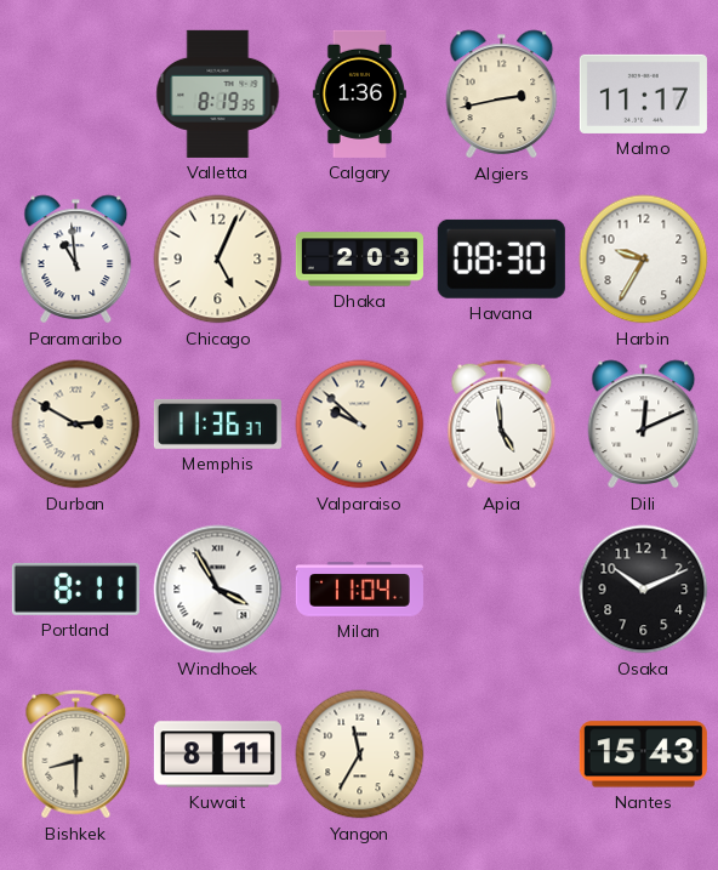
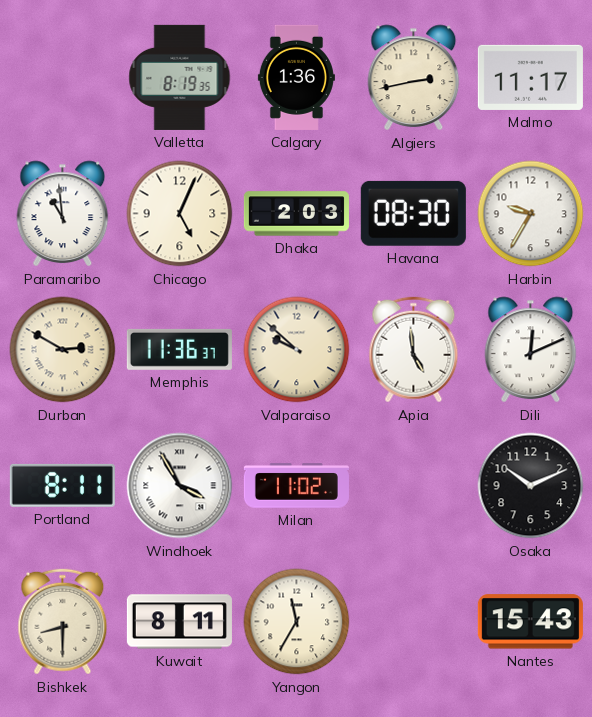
Milan: 11:04 -> 11:02
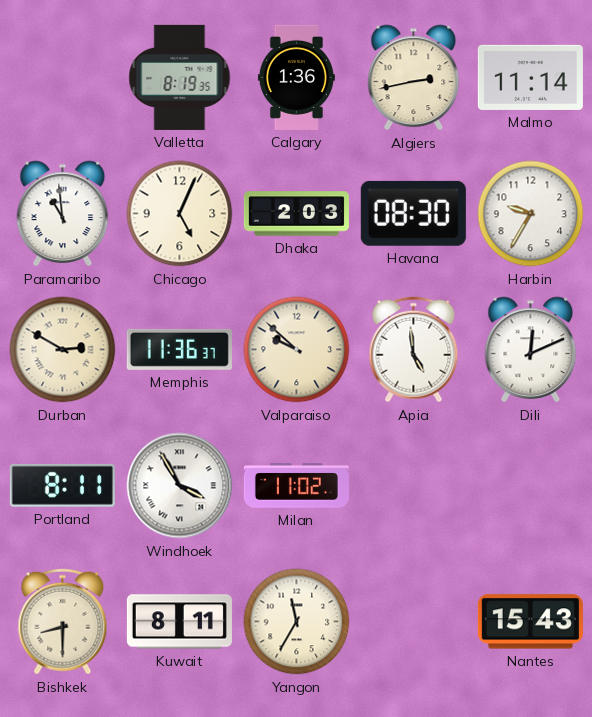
Malmo: 11:17 -> 11:14
Osaka: 10:11 -> none
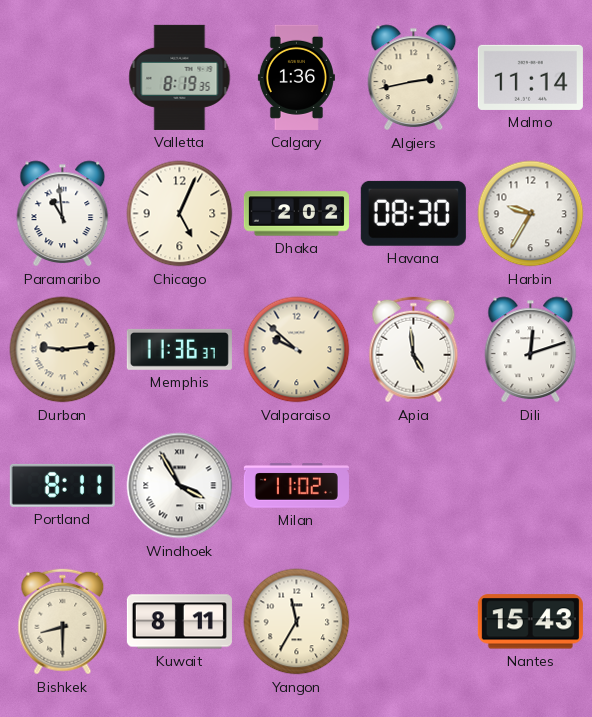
Dhaka: 2:03 -> 2:02
Durban: 2:50 -> 9:14
Dili: 12:11 -> 12:12
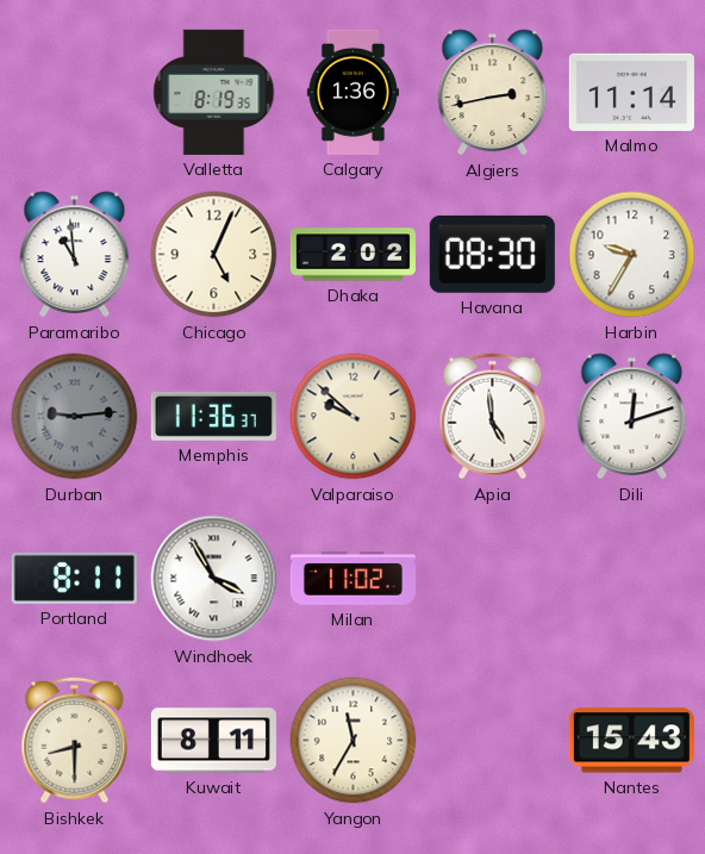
Durban dial: cream -> grey
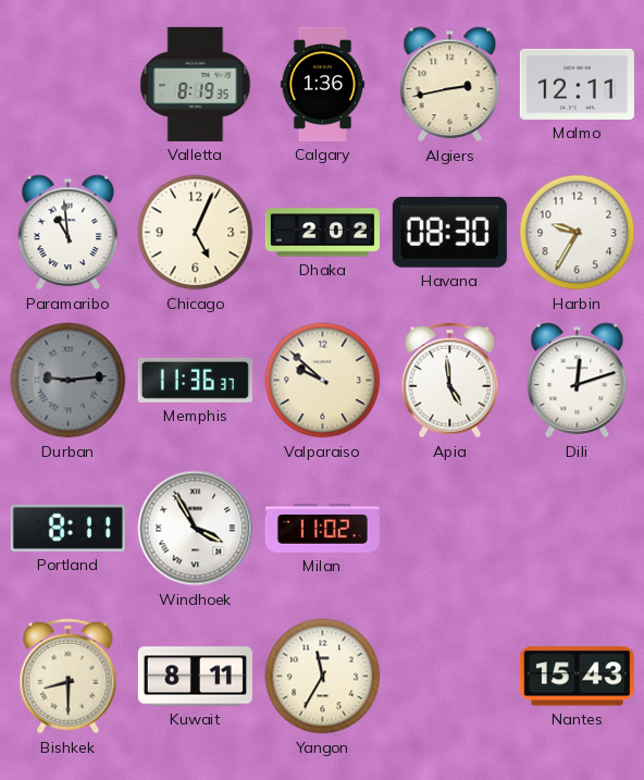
Malmo: 11:14 -> 12:11
